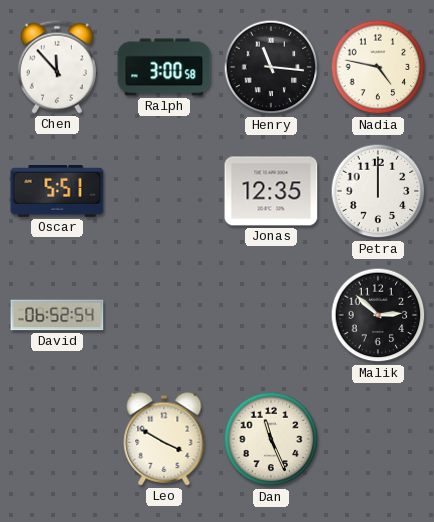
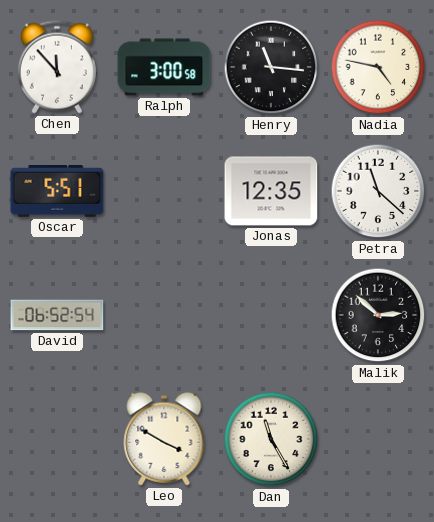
Petra: 12:00 -> 11:22
Dan: 11:26 -> 11:25
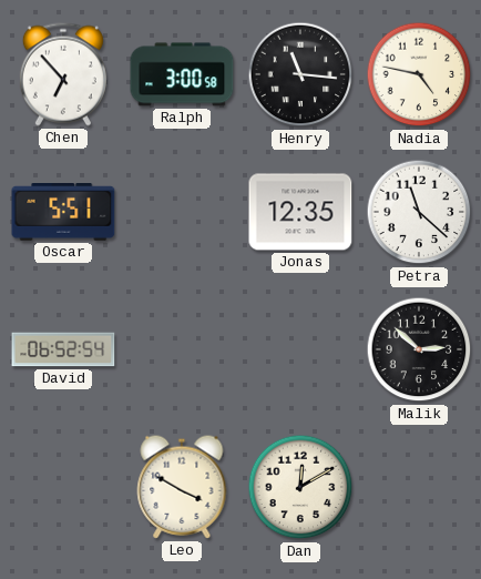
Chen: 11:53 -> 6:53
Dan: 11:25 -> 12:10
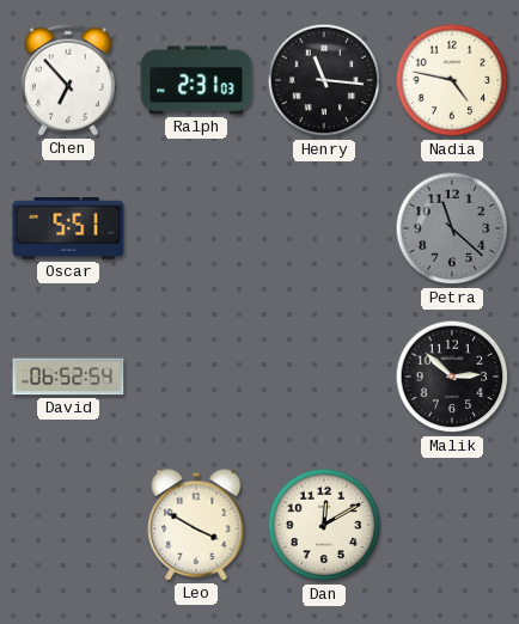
Ralph: 3:00 -> 2:31
Jonas: 12:35 -> none
Petra dial: white -> grey
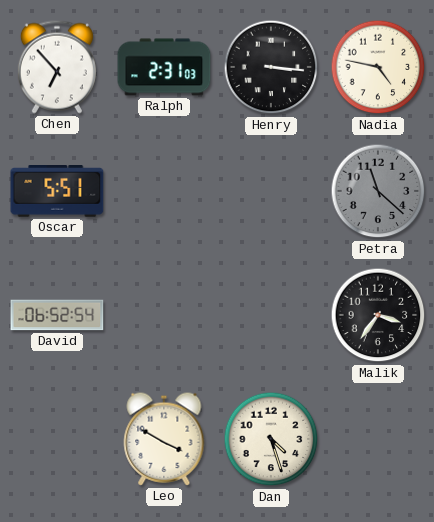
Henry: 11:16 -> 3:16
Malik: 2:52 -> 3:36
Dan: 12:10 -> 4:27
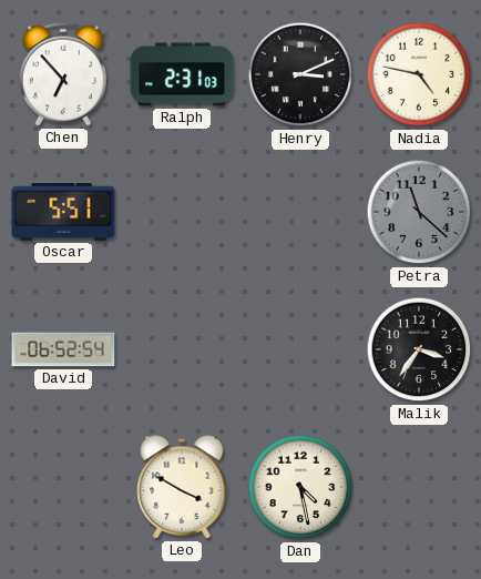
Henry: 3:16 -> 3:11
Dan: 4:27 -> 4:28
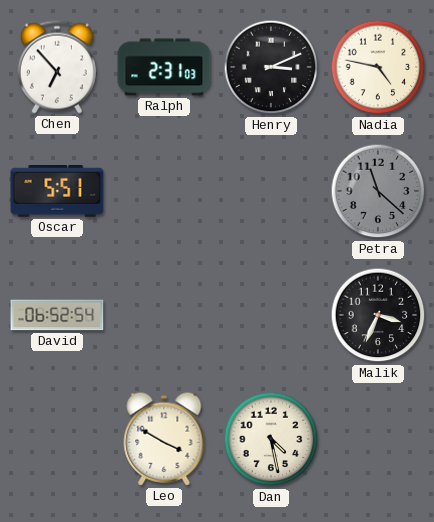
Malik: 3:36 -> 3:34
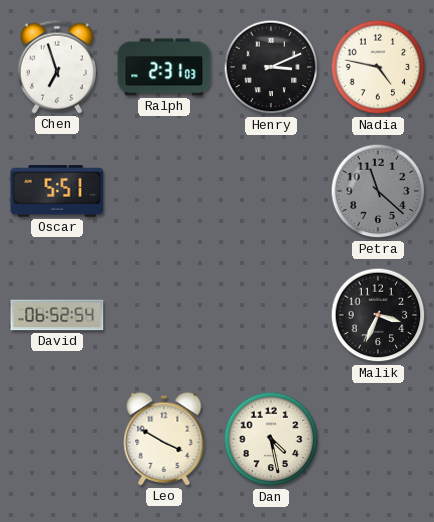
Chen: 6:53 -> 6:57
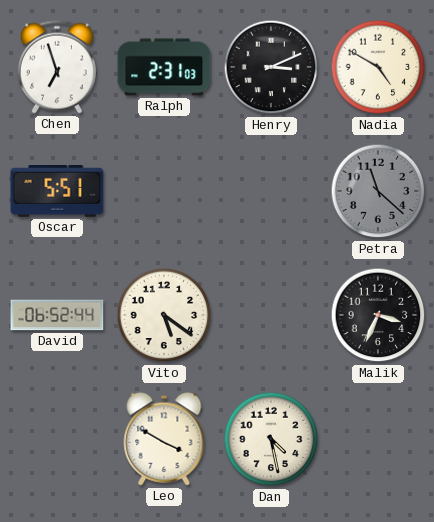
Nadia: 4:47 -> 4:50
David: 06:52:54 -> 06:52:44
Vito: none -> 5:21
